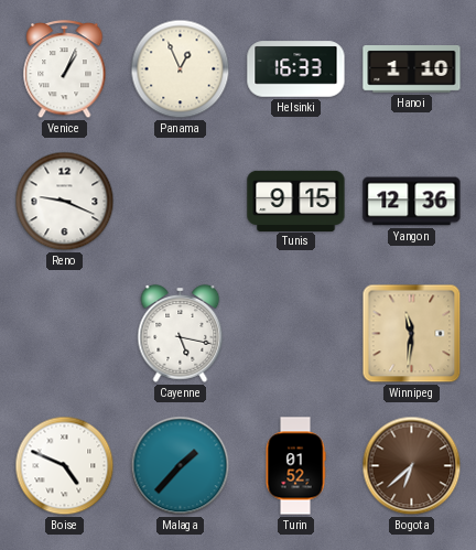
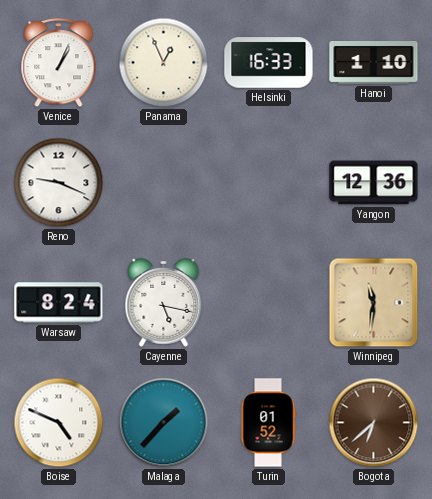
Tunis: 9:15 -> none
Warsaw: none -> 8:24
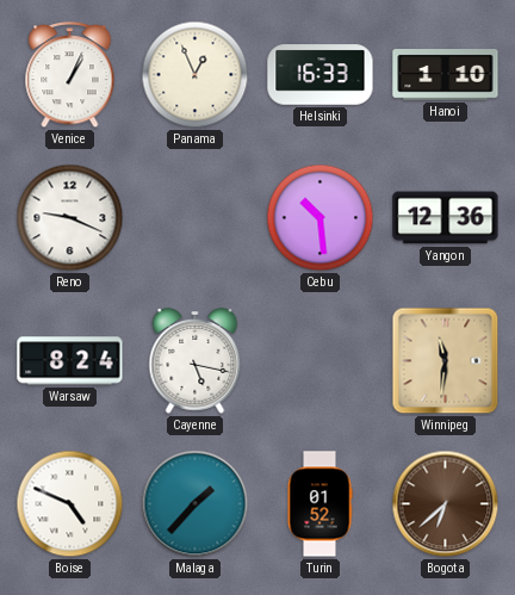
Cebu: none -> 10:29
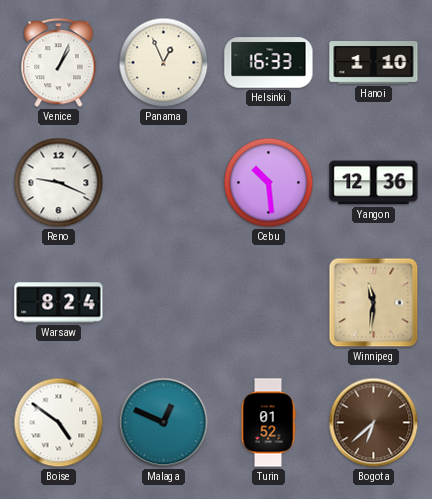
Cayenne: 5:17 -> none
Boise: 4:49 -> 4:51
Malaga: 1:37 -> 12:49
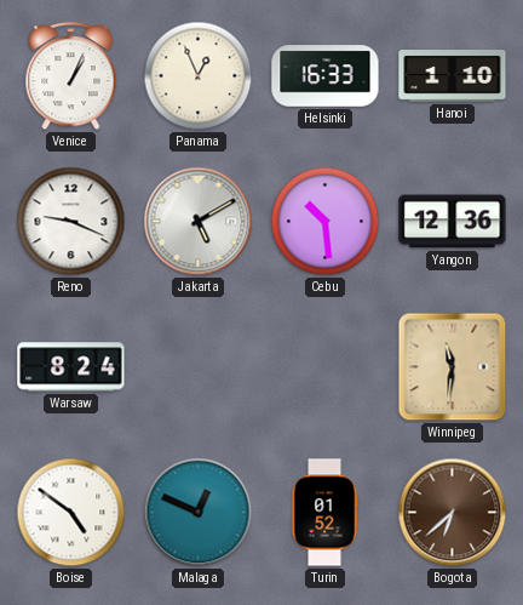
Jakarta: none -> 5:10
